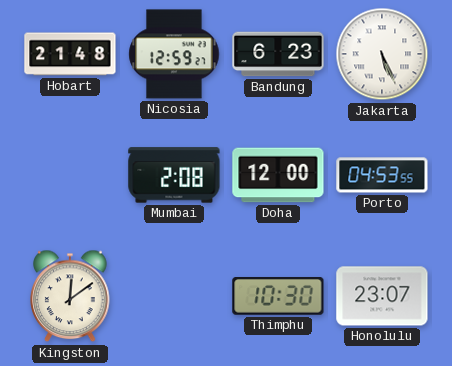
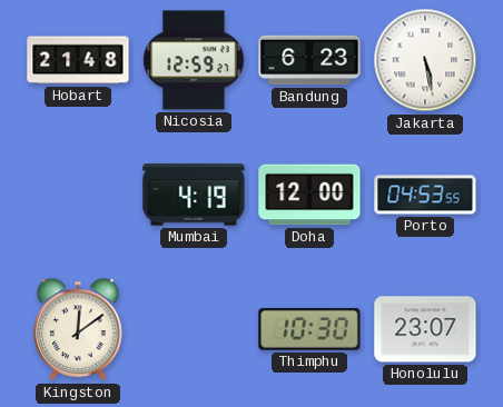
Jakarta: 5:26 -> 5:28
Mumbai: 2:08 -> 4:19
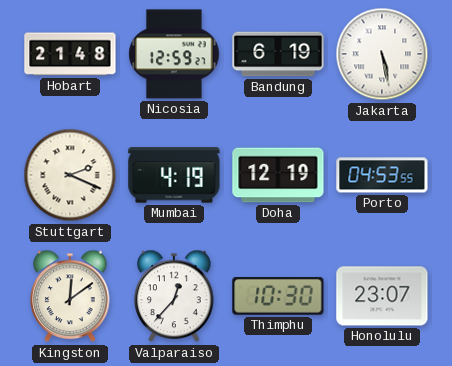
Bandung: 6:23 -> 6:19
Stuttgart: none -> 2:19
Doha: 12:00 -> 12:19
Valparaiso: none -> 12:37
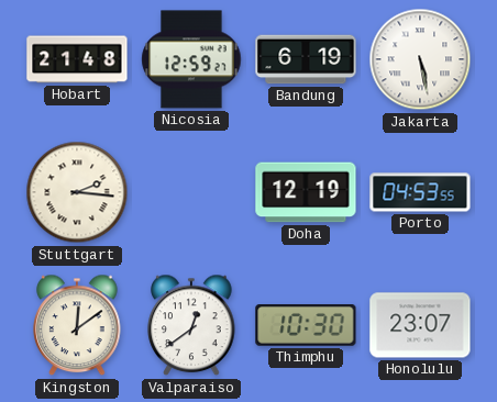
Stuttgart: 2:19 -> 2:16
Mumbai: 4:19 -> none
Valparaiso: 12:37 -> 12:39
